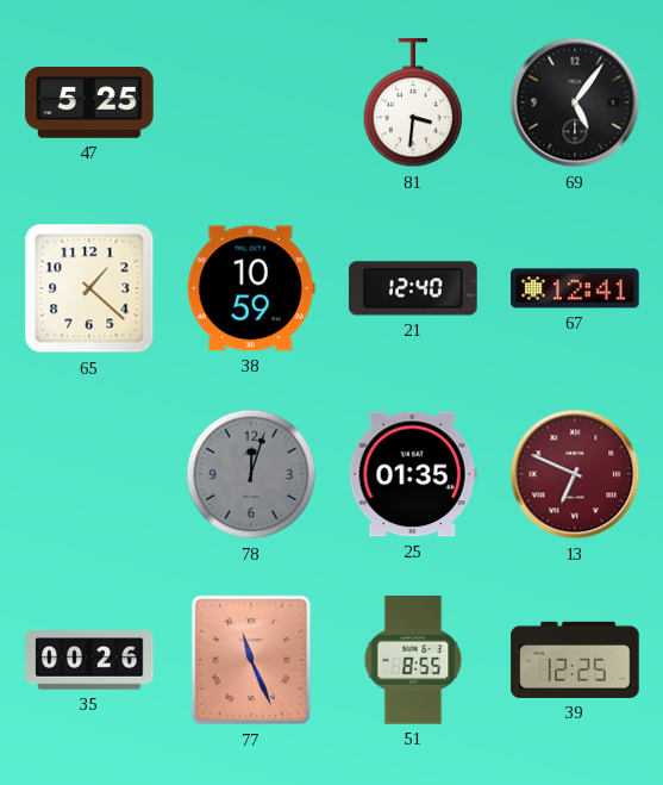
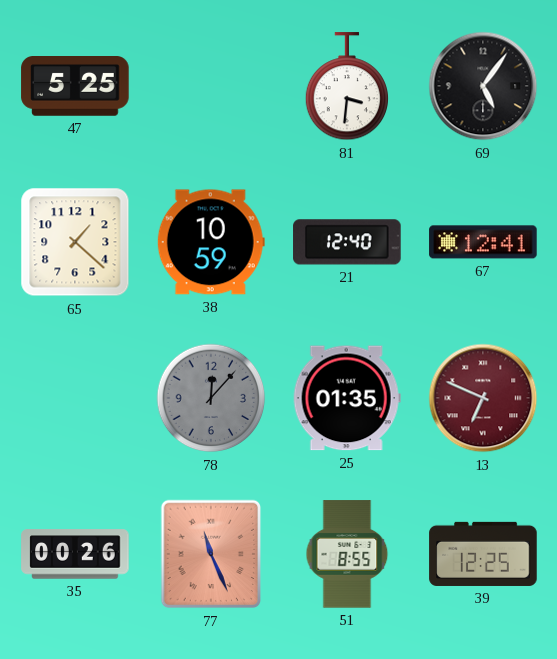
78: 12:03 -> 12:07
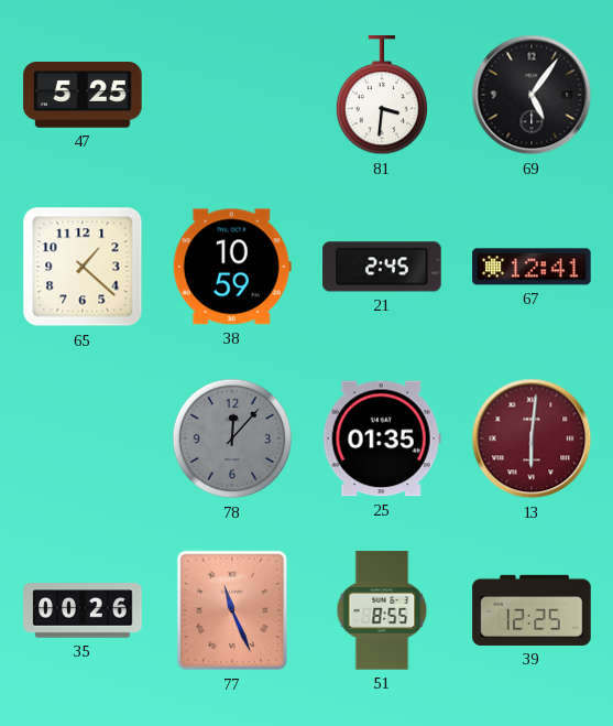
21: 12:40 -> 2:45
13: 6:49 -> 6:01
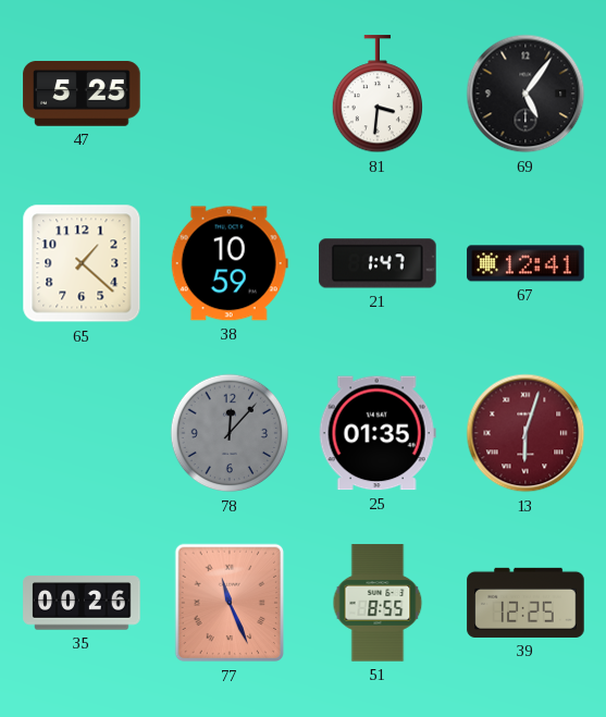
21: 2:45 -> 1:47
13: 6:01 -> 6:03
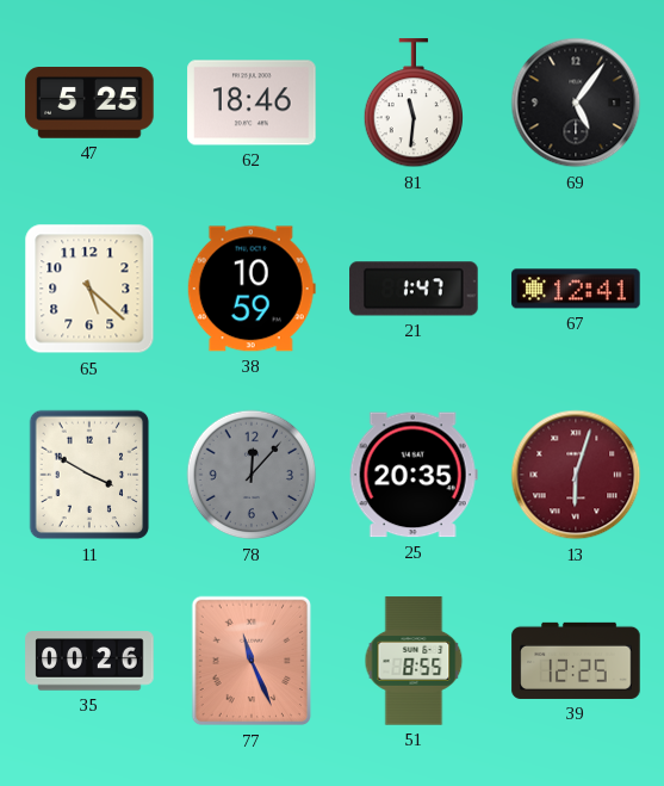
62: none -> 18:46
81: 3:31 -> 11:31
65: 1:22 -> 5:22
11: none -> 3:50
25: 01:35 -> 20:35
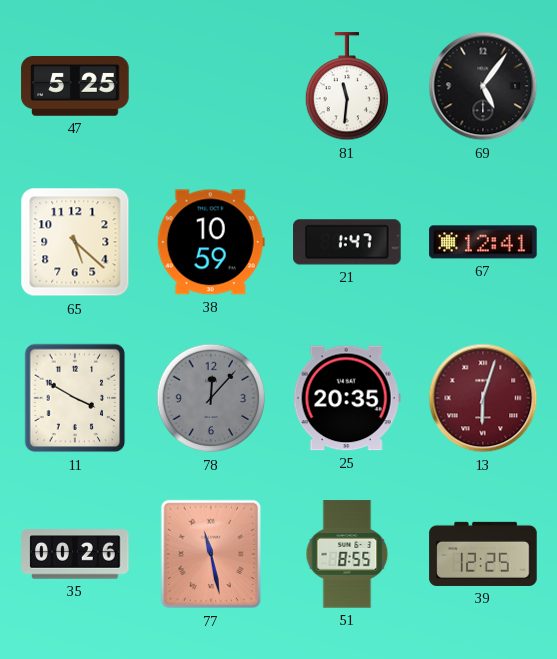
62: 18:46 -> none
77: 11:26 -> 11:28
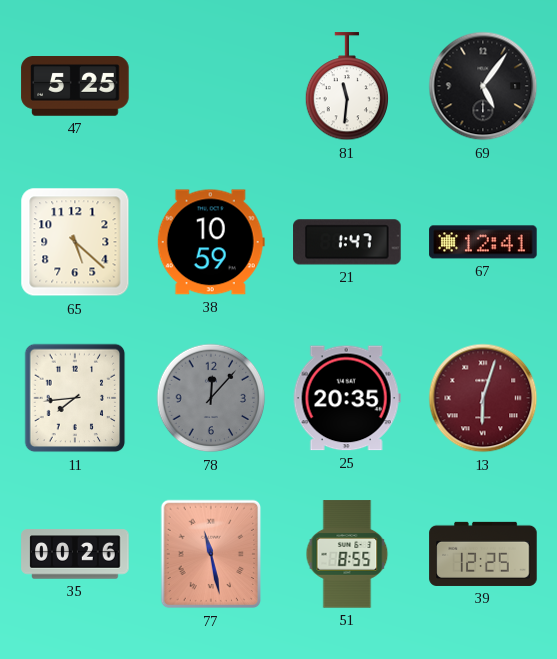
11: 3:50 -> 7:44
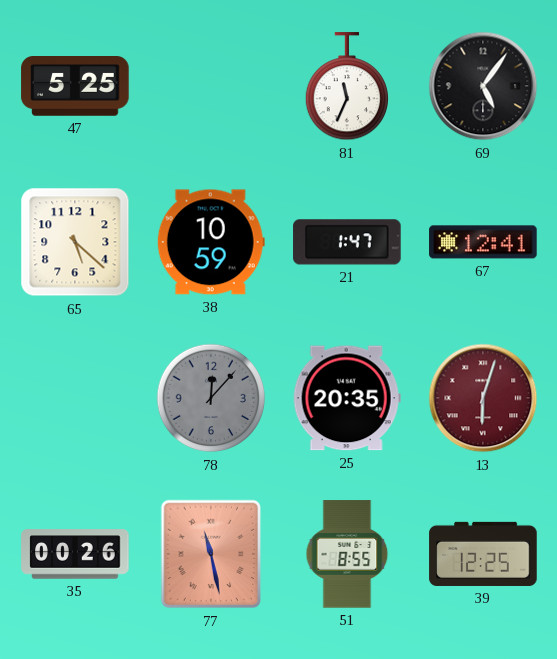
81: 11:31 -> 11:34
11: 7:44 -> none
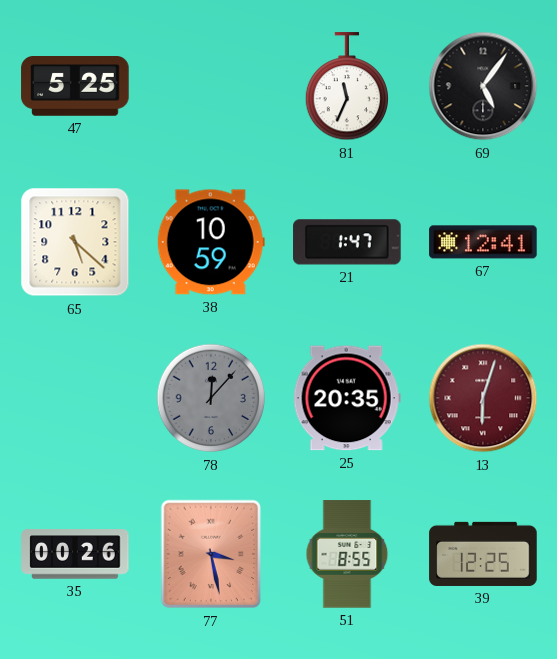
77: 11:28 -> 3:28
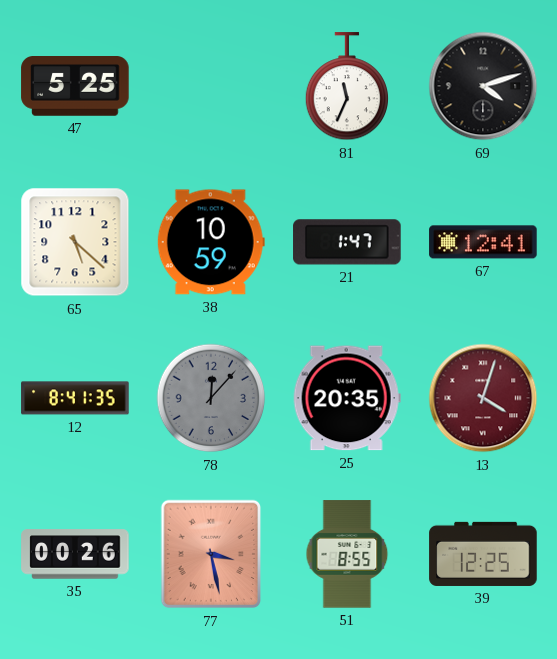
69: 5:06 -> 4:12
12: none -> 8:41
13: 6:03 -> 4:03
